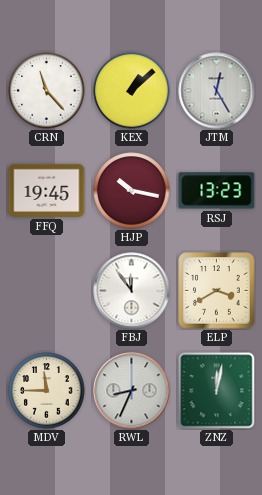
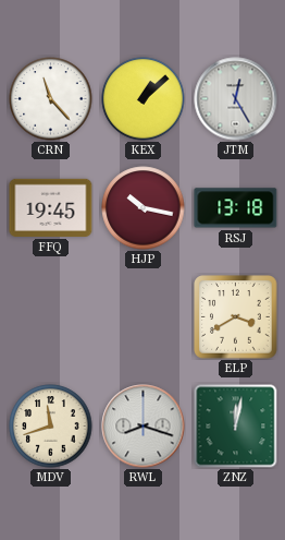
RSJ: 13:23 -> 13:18
FBJ: 11:54 -> none
MDV: 11:45 -> 11:42
RWL: 8:34 -> 8:18
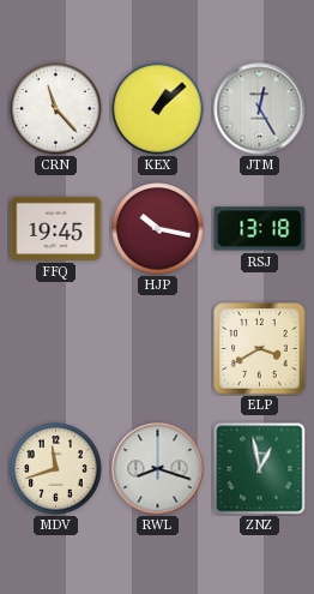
ZNZ: 12:02 -> 12:58
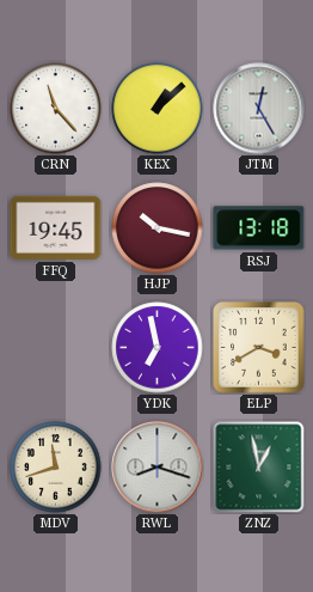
YDK: none -> 6:58
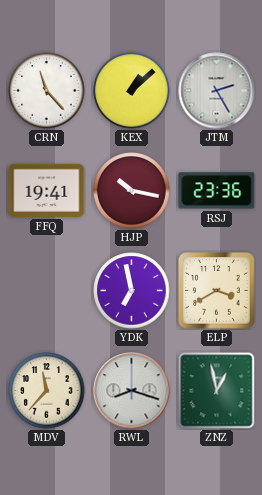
JTM: 12:25 -> 2:25
FFQ: 19:45 -> 19:41
RSJ: 13:18 -> 23:36
MDV: 11:42 -> 11:37
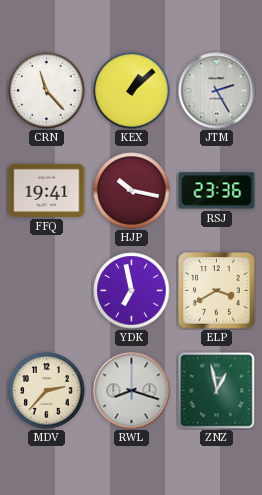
MDV: 11:37 -> 2:37
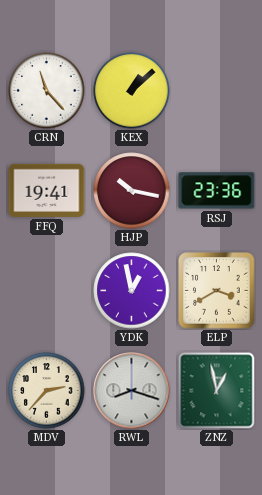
JTM: 2:25 -> none
YDK: 6:58 -> 12:58
